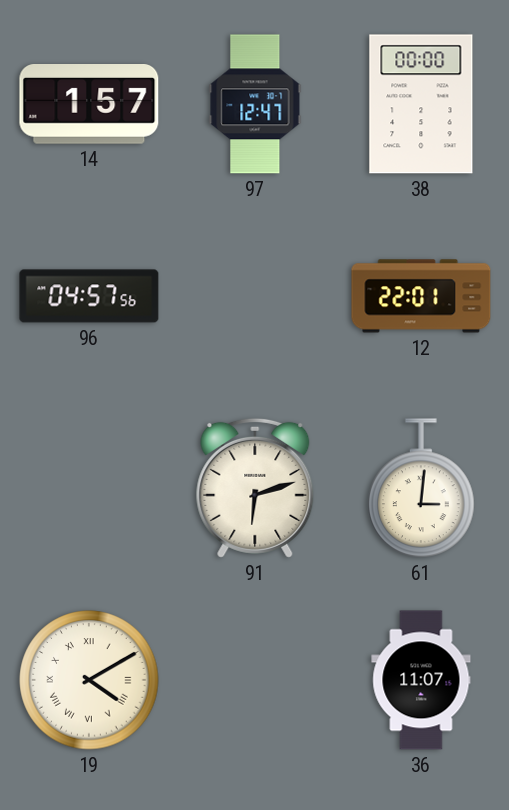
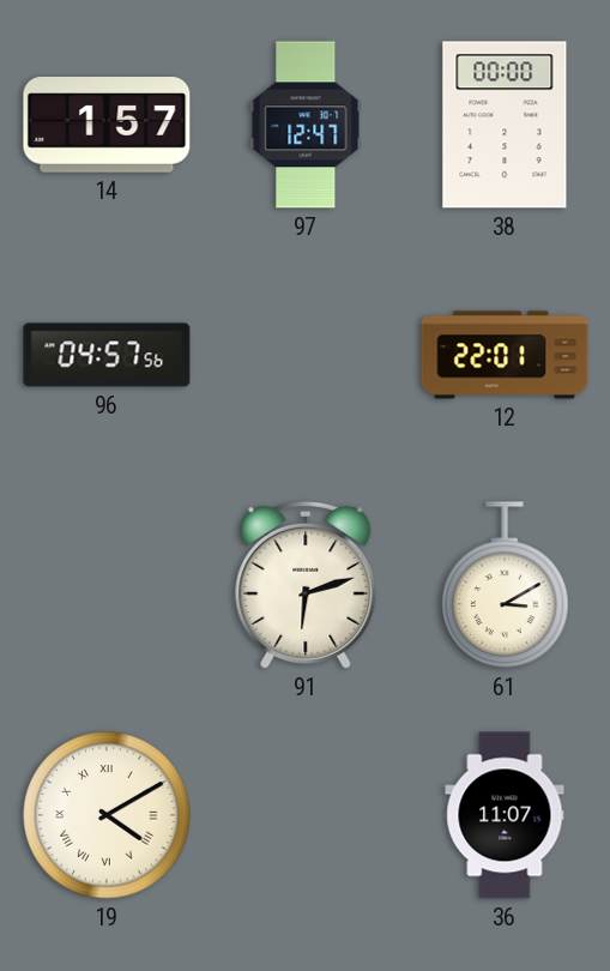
61: 3:01 -> 3:10
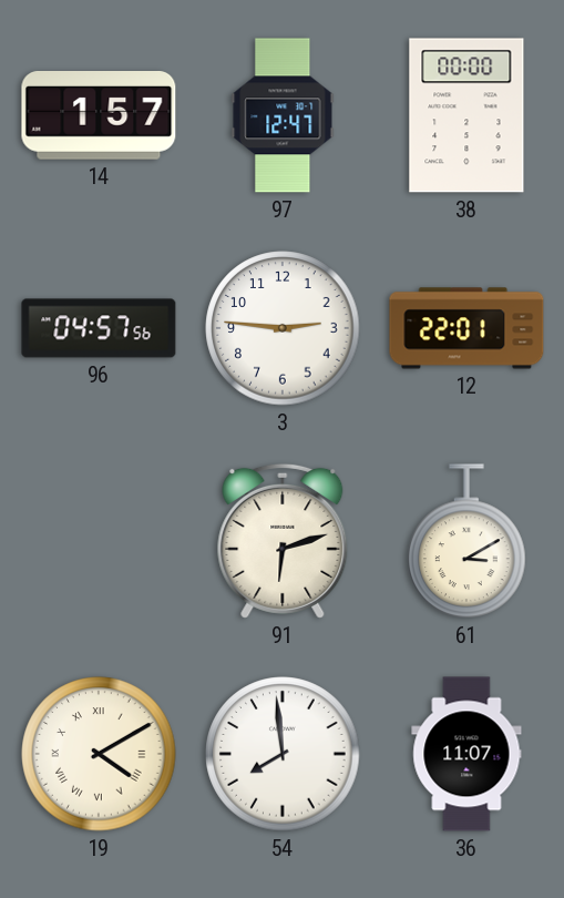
3: none -> 2:46
54: none -> 7:59
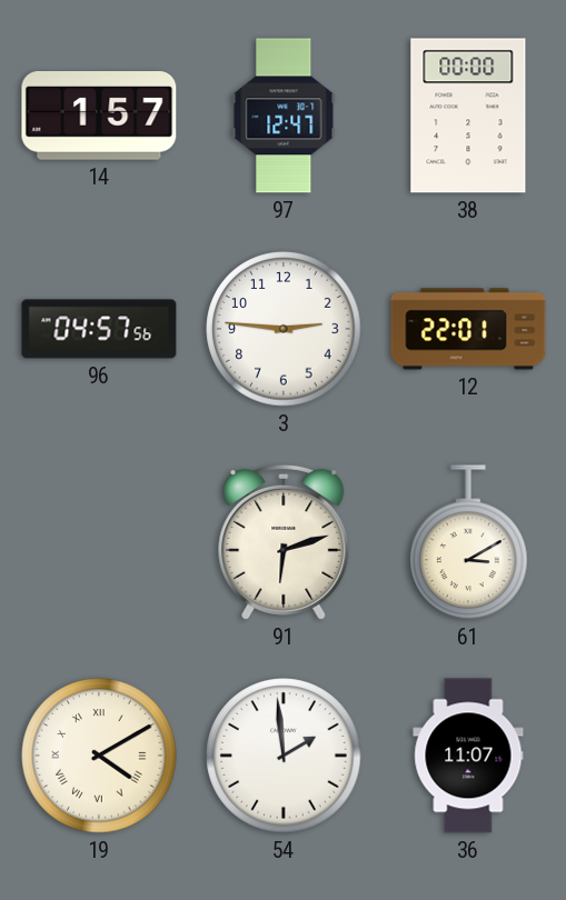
54: 7:59 -> 1:59
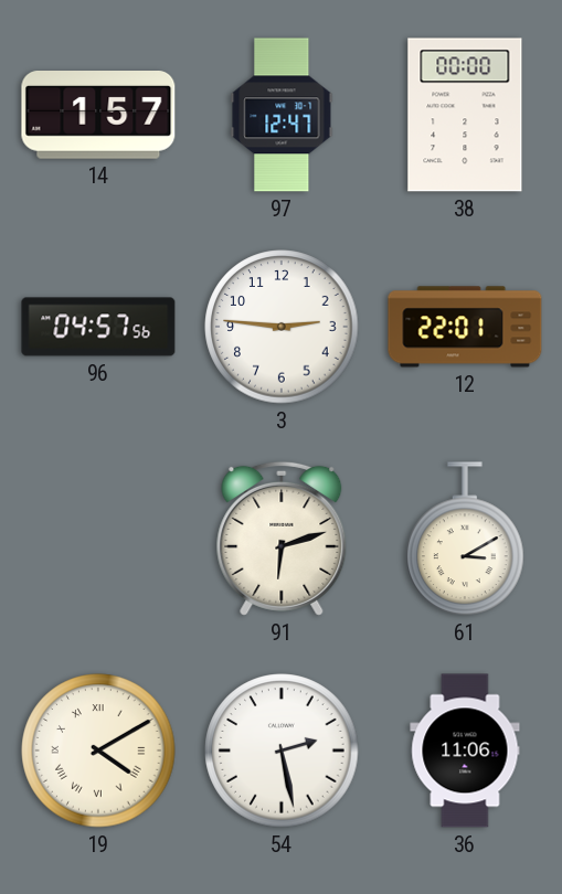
54: 1:59 -> 2:28
36: 11:07 -> 11:06
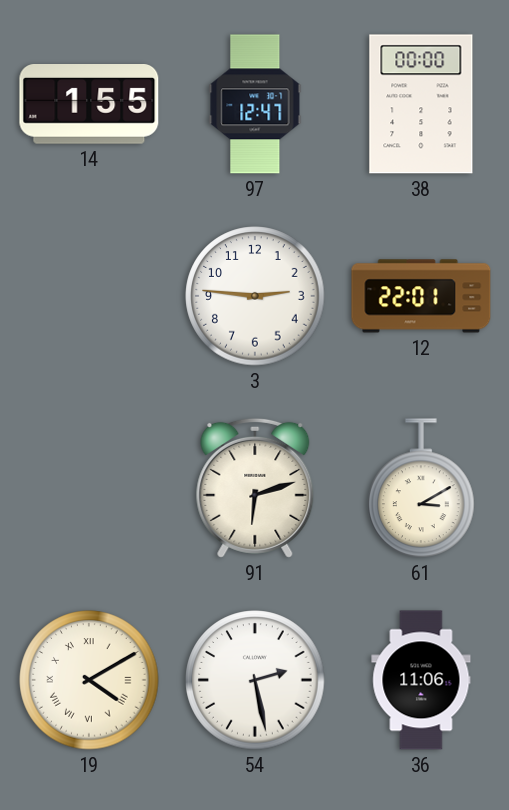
14: 1:57 -> 1:55
96: 04:57 -> none
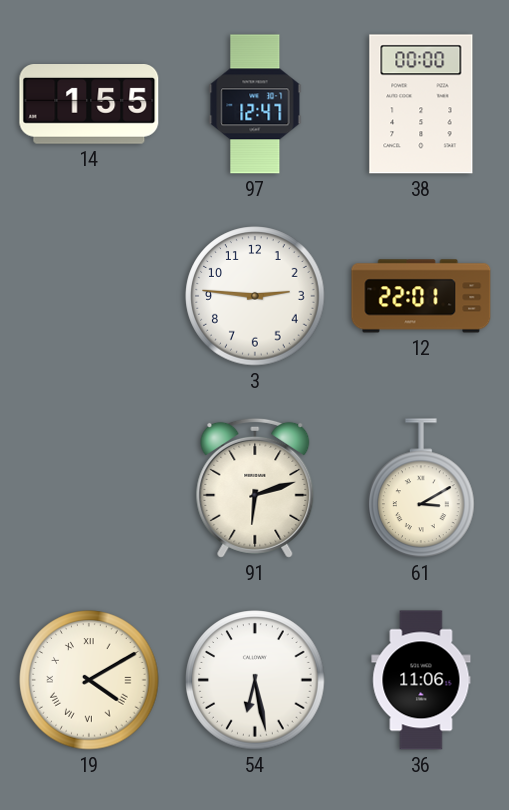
54: 2:28 -> 6:28
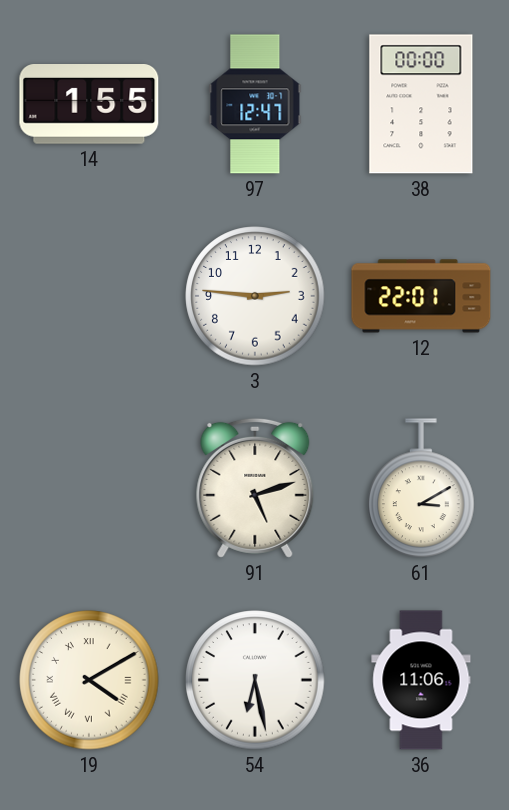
91: 6:12 -> 5:12
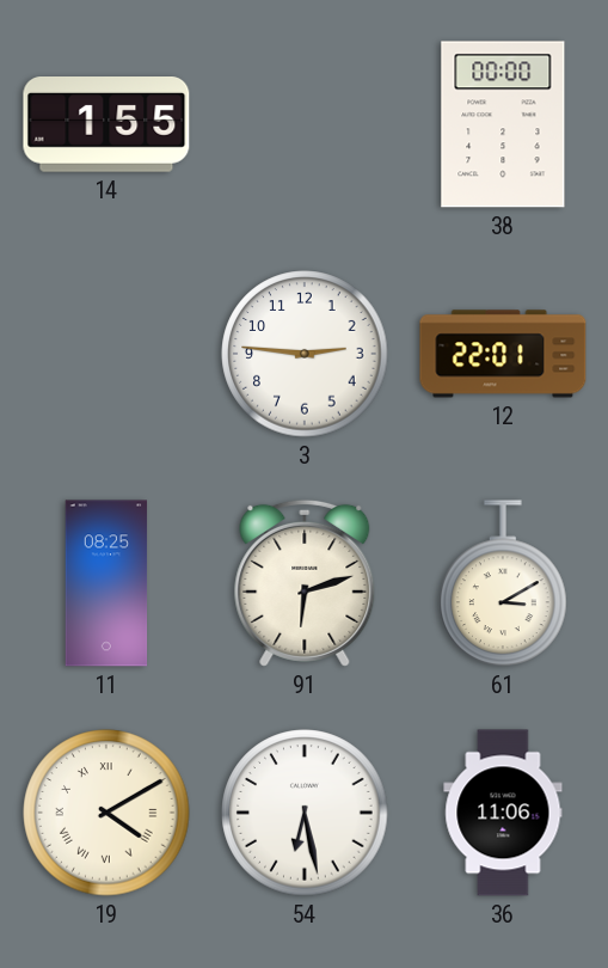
97: 12:47 -> none
11: none -> 08:25
91: 5:12 -> 6:12
